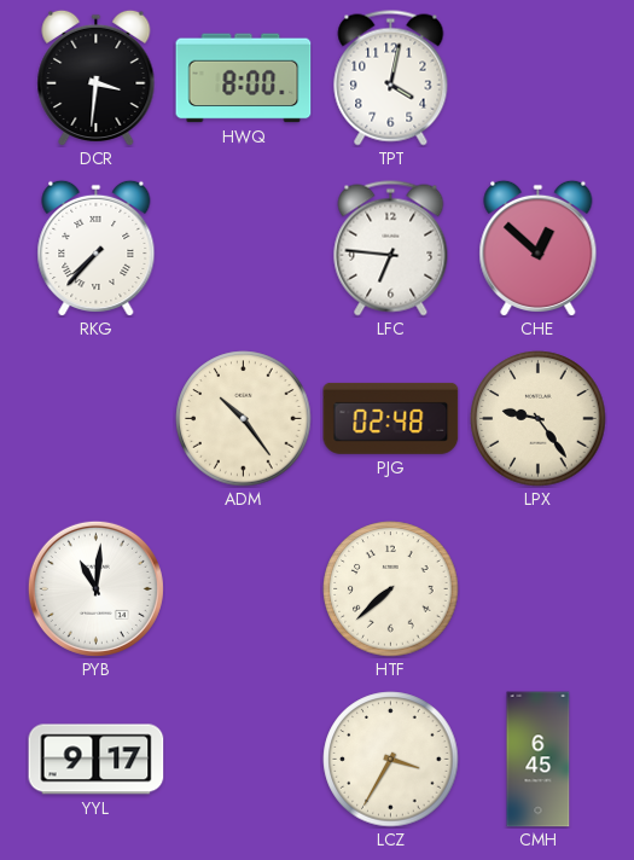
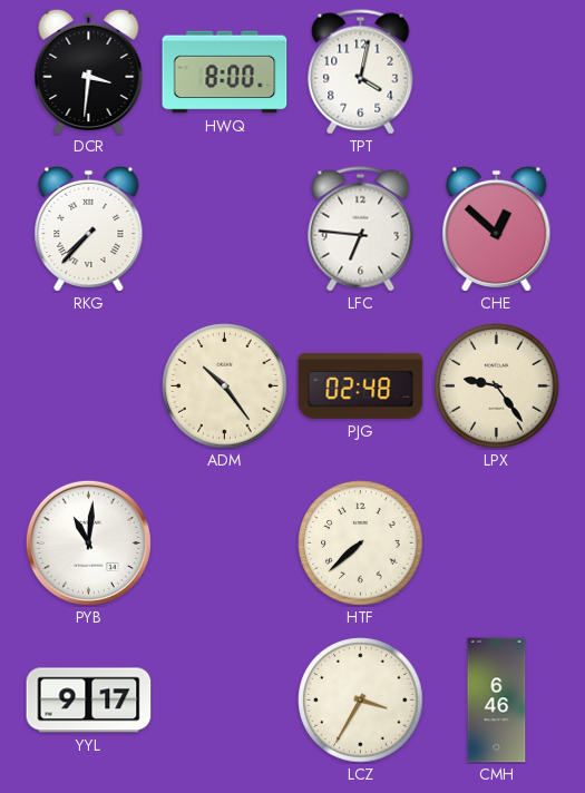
CMH: 6:45 -> 6:46
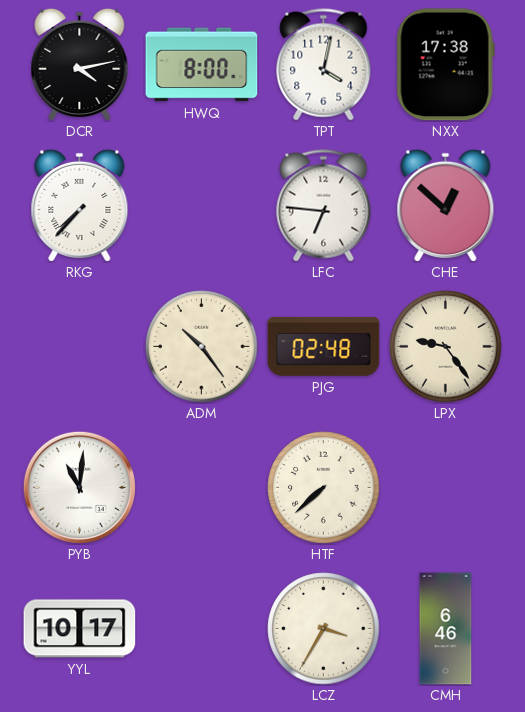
DCR: 3:31 -> 4:13
NXX: none -> 17:38
YYL: 9:17 -> 10:17
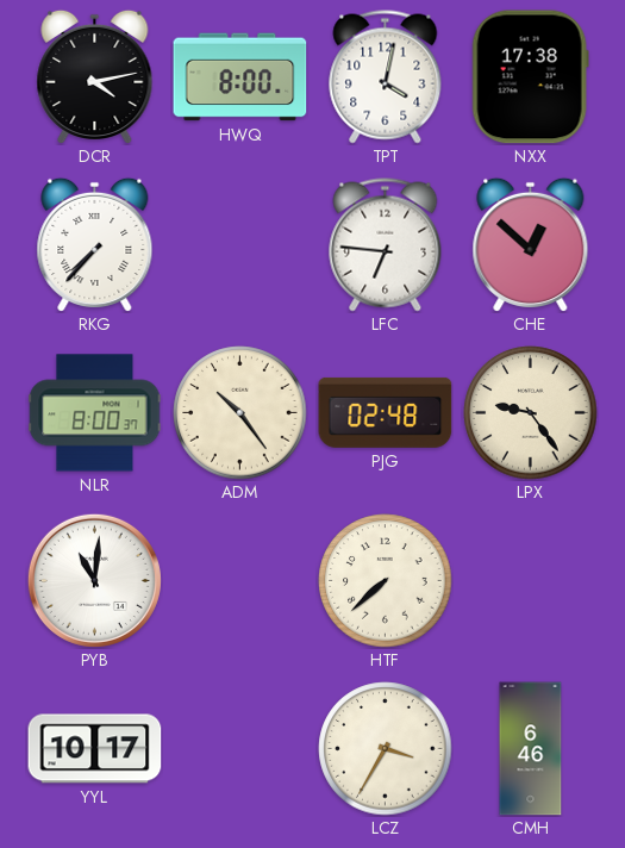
NLR: none -> 8:00
